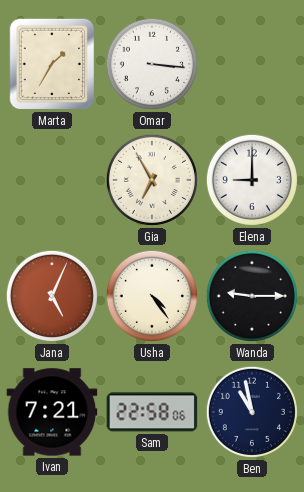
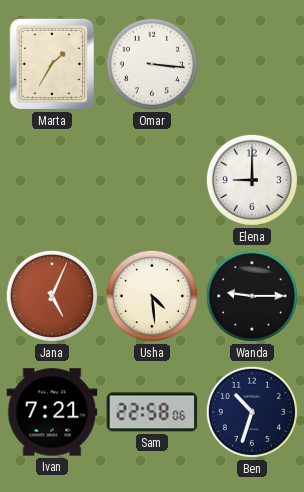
Gia: 6:55 -> none
Usha: 4:24 -> 4:29
Ben: 10:58 -> 10:33
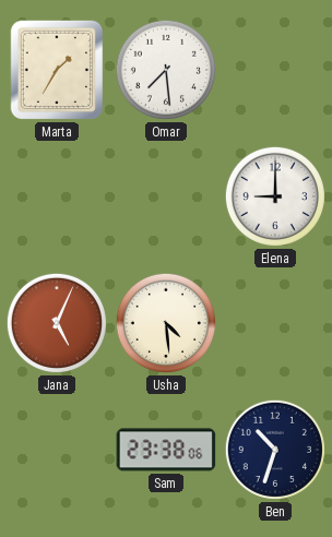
Omar: 3:16 -> 7:29
Wanda: 9:15 -> none
Ivan: 7:21 -> none
Sam: 22:58 -> 23:38
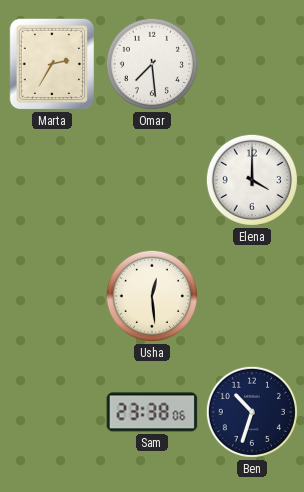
Marta: 1:35 -> 2:35
Elena: 9:00 -> 4:00
Jana: 5:04 -> none
Usha: 4:29 -> 12:29
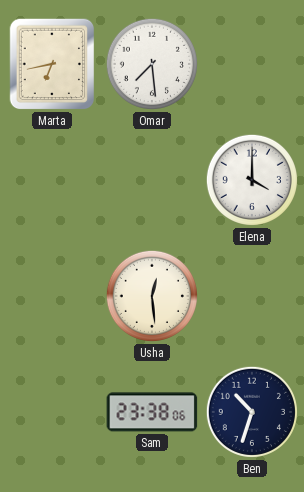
Marta: 2:35 -> 6:43
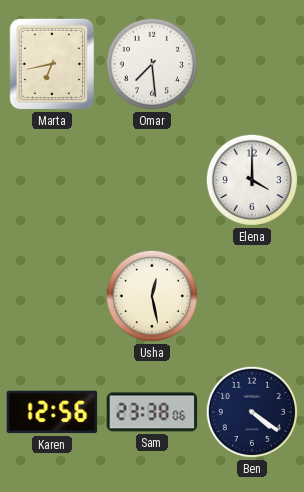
Usha: 12:29 -> 12:28
Karen: none -> 12:56
Ben: 10:33 -> 4:21
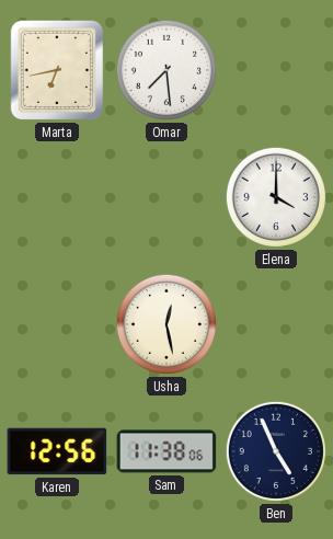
Sam: 23:38 -> 11:38
Ben: 4:21 -> 4:56
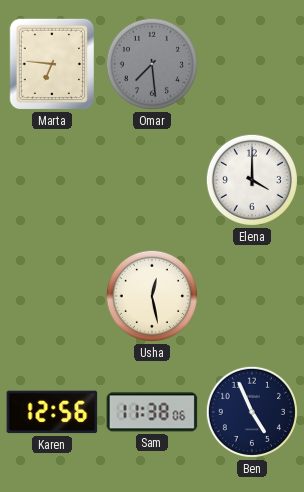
Marta: 6:43 -> 6:46
Omar dial: white -> grey
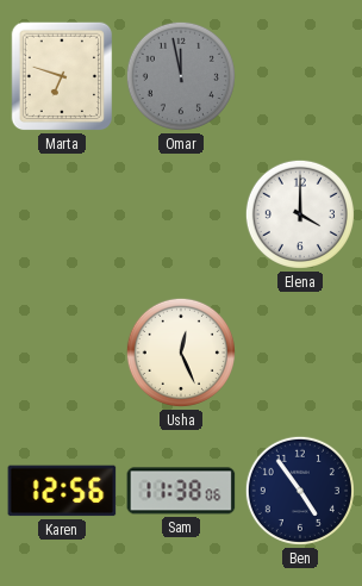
Marta: 6:46 -> 6:48
Omar: 7:29 -> 11:58
Usha: 12:28 -> 12:26
Ben: 4:56 -> 4:54
